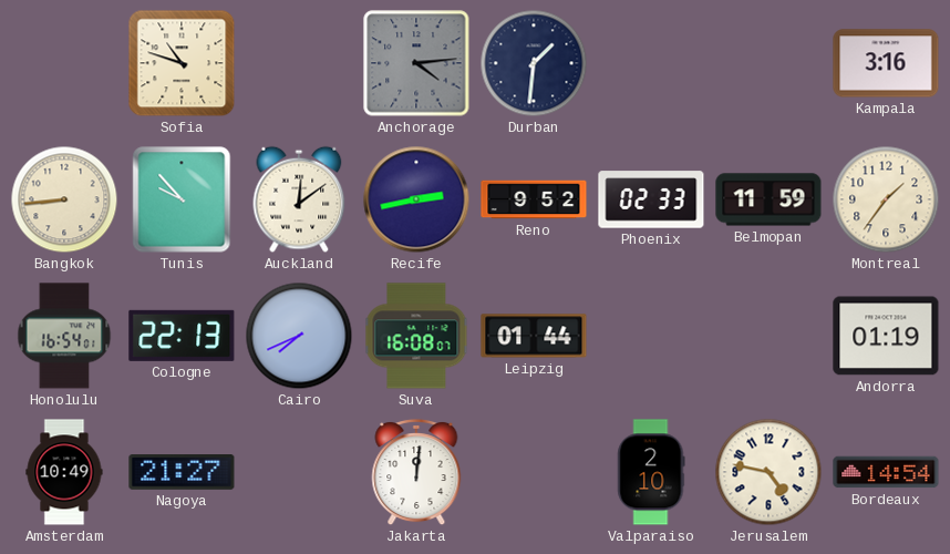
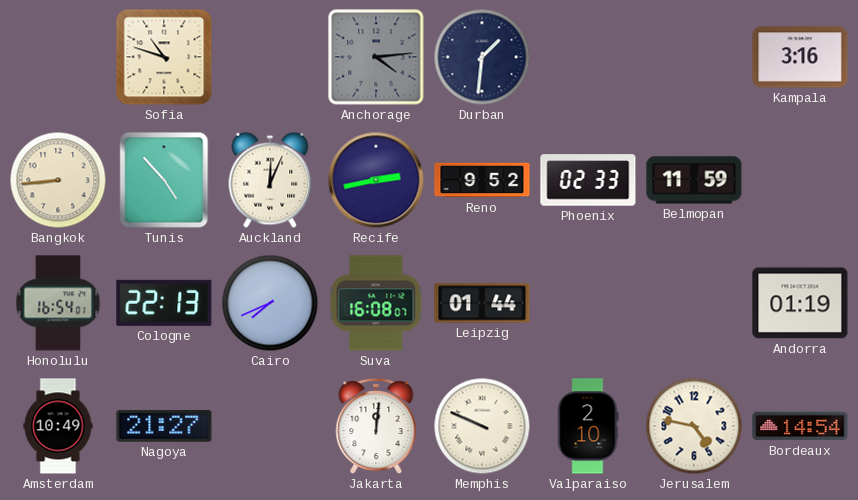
Tunis: 9:53 -> 4:53
Auckland: 12:09 -> 12:04
Montreal: 1:36 -> none
Memphis: none -> 9:49
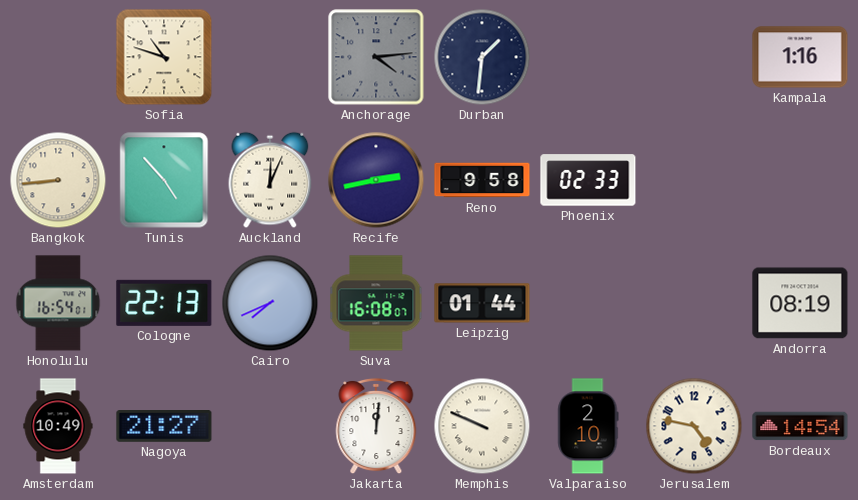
Kampala: 3:16 -> 1:16
Reno: 9:52 -> 9:58
Belmopan: 11:59 -> none
Andorra: 01:19 -> 08:19
